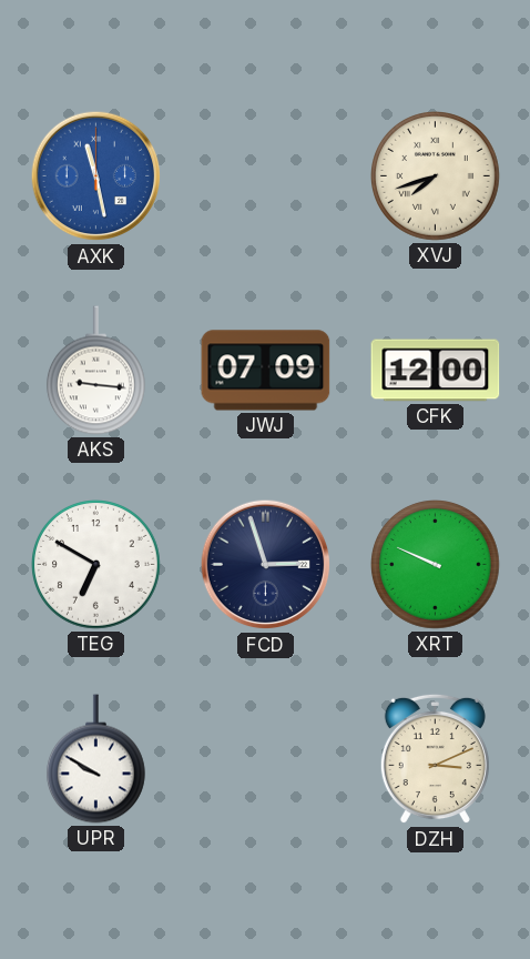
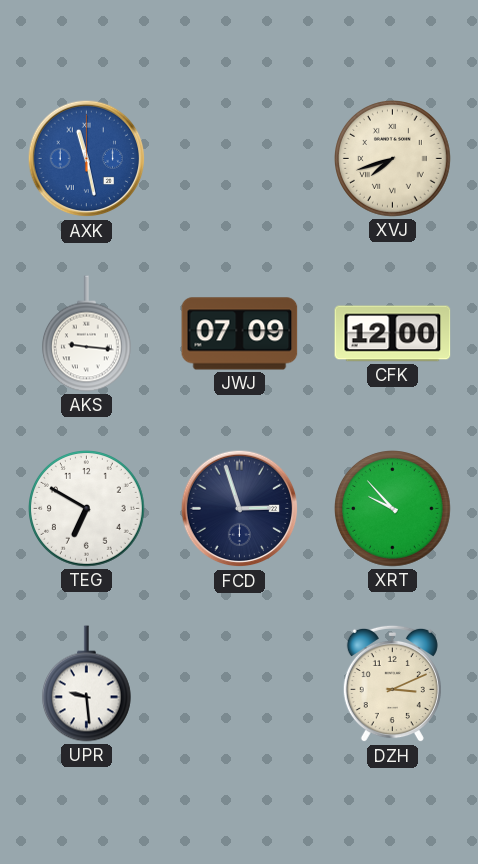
XRT: 9:49 -> 9:53
UPR: 9:50 -> 9:29
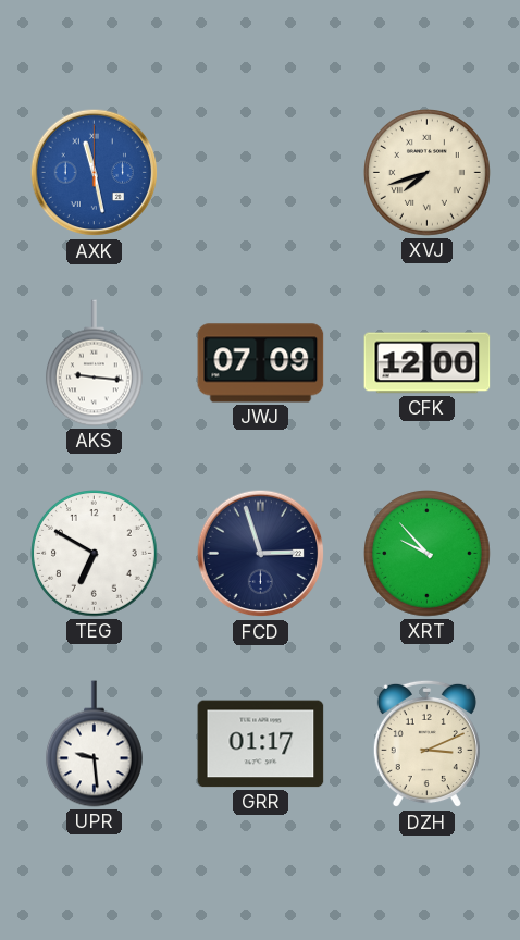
GRR: none -> 01:17
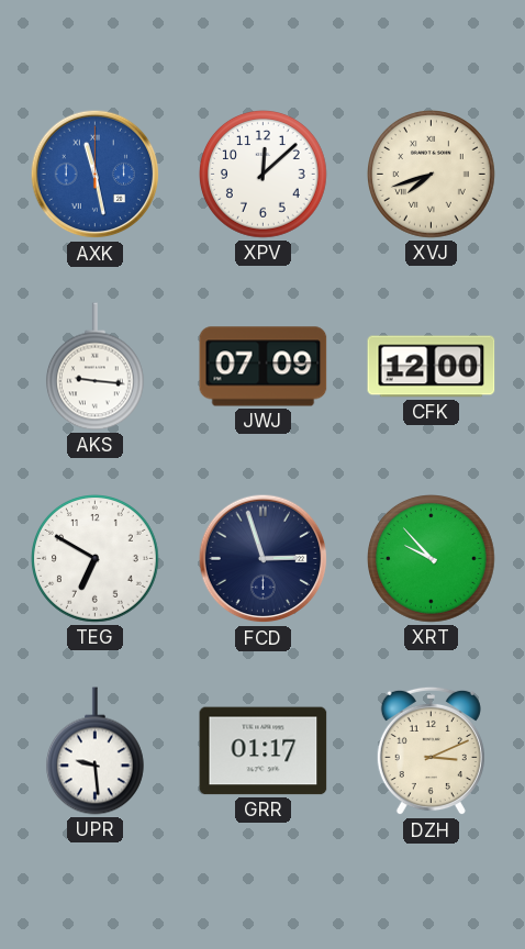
XPV: none -> 12:08
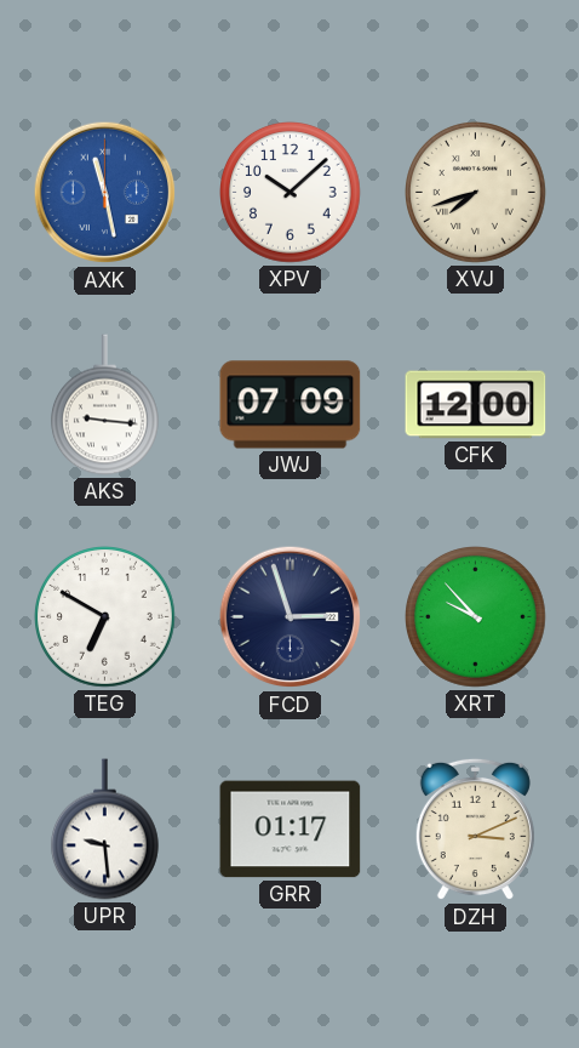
XPV: 12:08 -> 10:08
